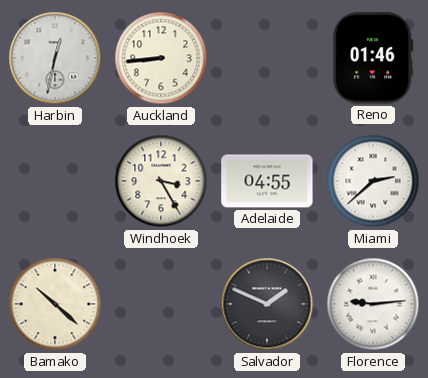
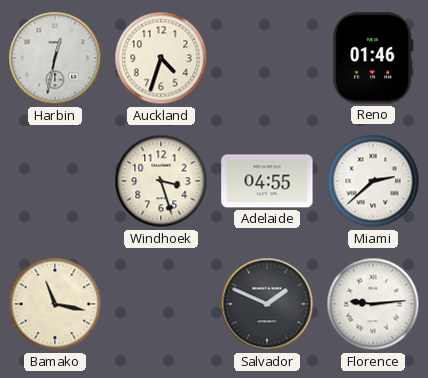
Auckland: 8:44 -> 4:33
Windhoek: 3:25 -> 3:27
Bamako: 10:22 -> 11:17
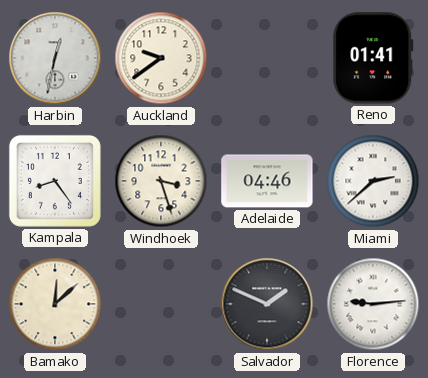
Auckland: 4:33 -> 9:39
Reno: 01:46 -> 01:41
Kampala: none -> 8:24
Adelaide: 04:55 -> 04:46
Bamako: 11:17 -> 12:08
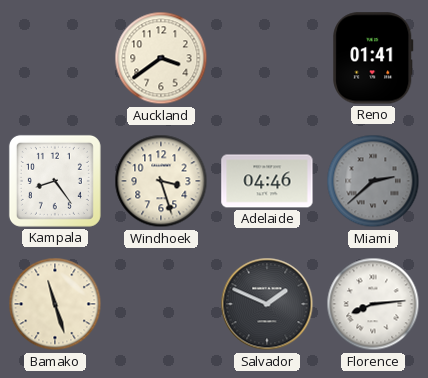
Harbin: 12:32 -> none
Auckland: 9:39 -> 3:39
Miami dial: white -> grey
Bamako: 12:08 -> 11:27
Florence: 9:14 -> 8:14
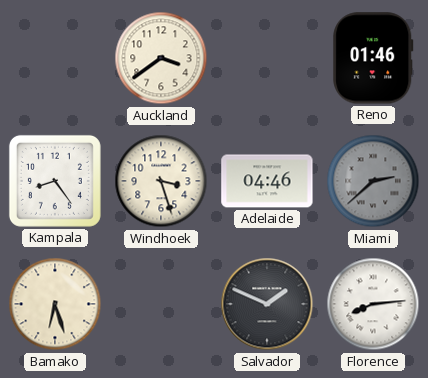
Reno: 01:41 -> 01:46
Bamako: 11:27 -> 6:27
